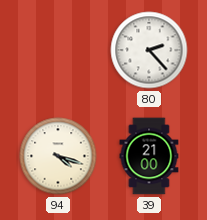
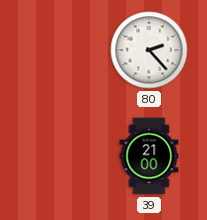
94: 4:18 -> none
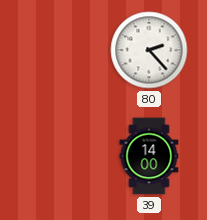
39: 21:00 -> 14:00
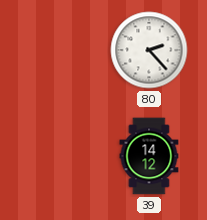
39: 14:00 -> 14:12
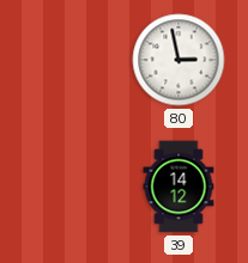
80: 2:23 -> 2:58
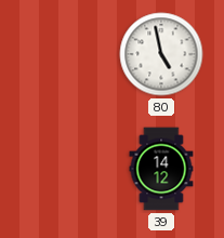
80: 2:58 -> 4:58
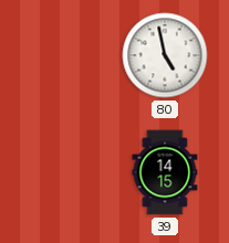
39: 14:12 -> 14:15
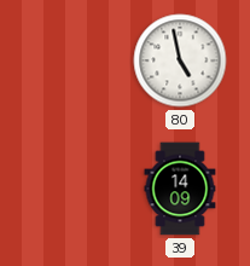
39: 14:15 -> 14:09
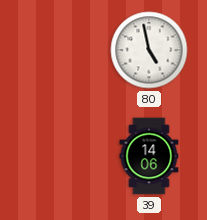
39: 14:09 -> 14:06
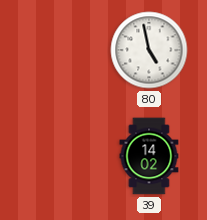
39: 14:06 -> 14:02
